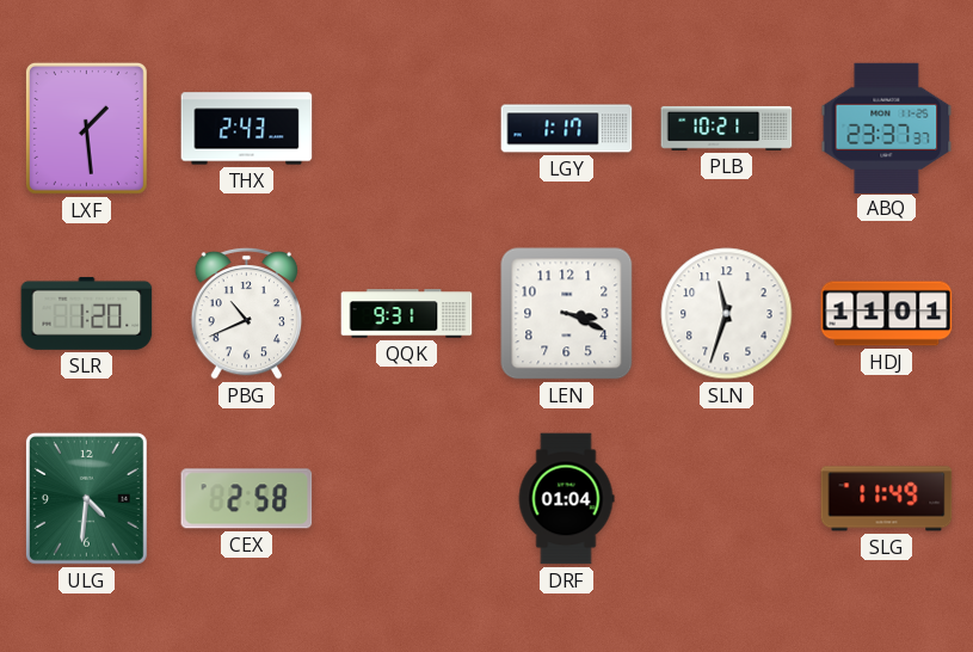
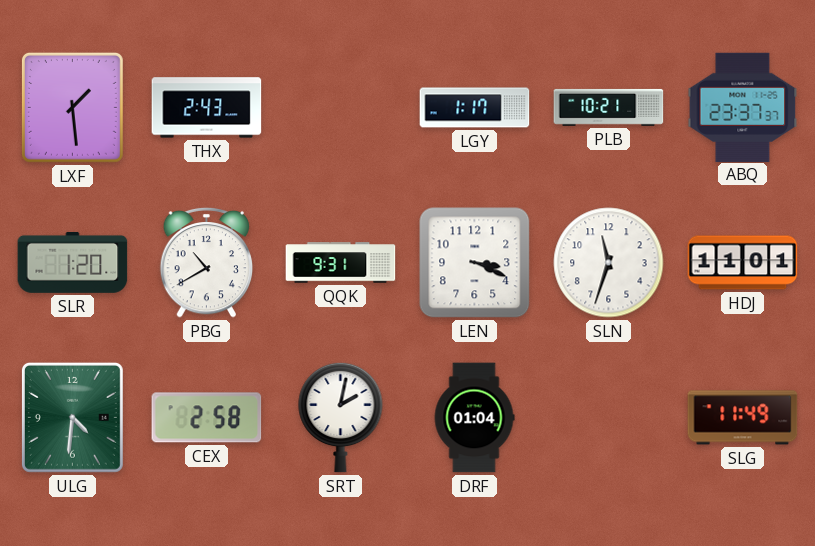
PBG: 10:41 -> 10:40
SRT: none -> 2:02
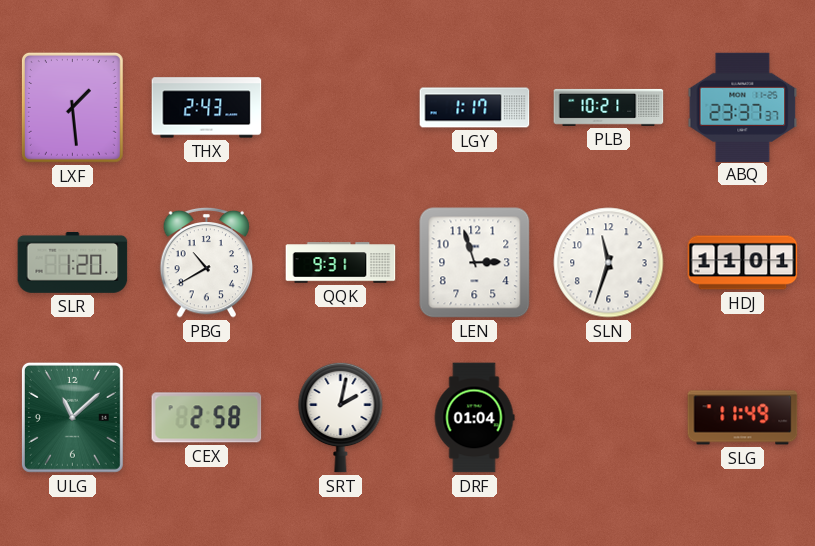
LEN: 3:19 -> 2:57
ULG: 4:31 -> 11:08
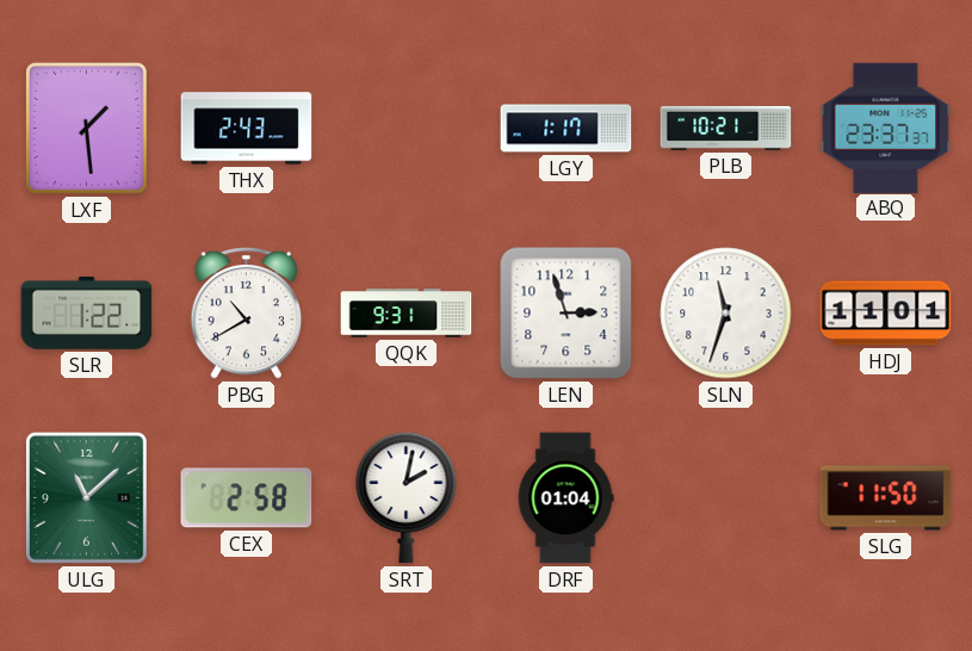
SLR: 1:20 -> 1:22
SLG: 11:49 -> 11:50
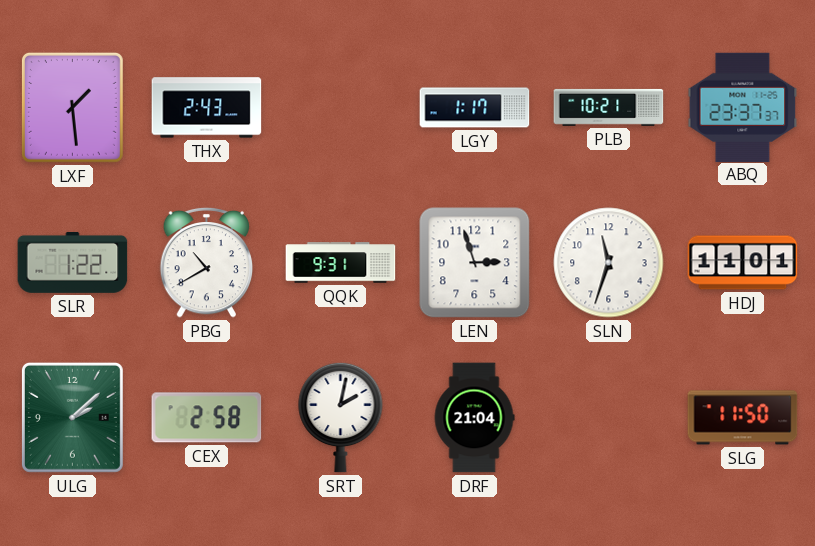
ULG: 11:08 -> 2:08
DRF: 01:04 -> 21:04
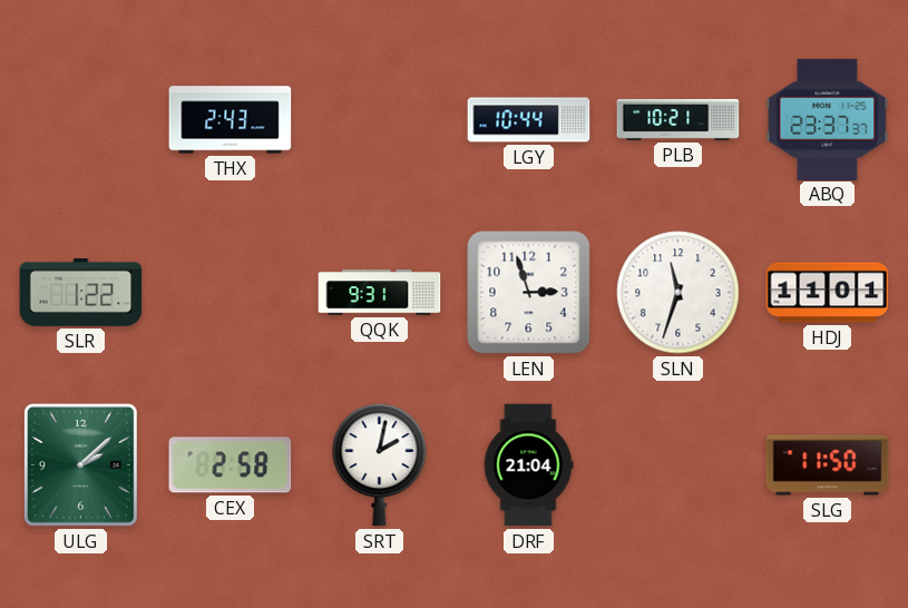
LXF: 1:29 -> none
LGY: 1:17 -> 10:44
PBG: 10:40 -> none
